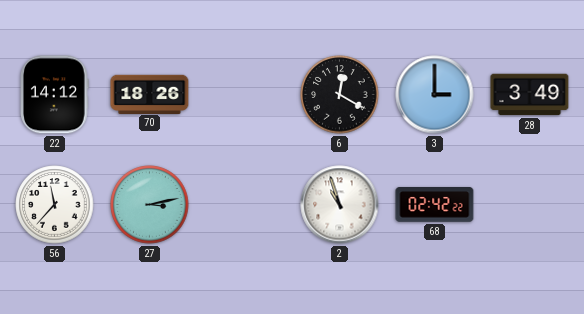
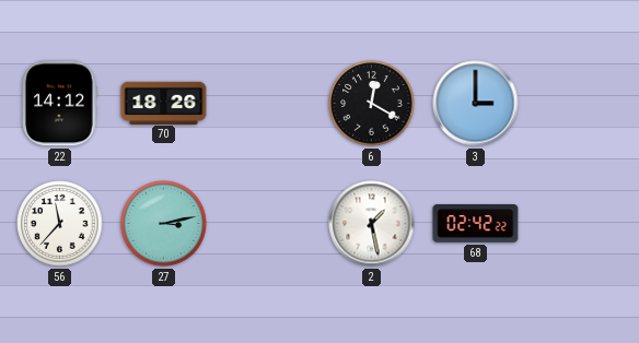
28: 3:49 -> none
2: 10:57 -> 1:28
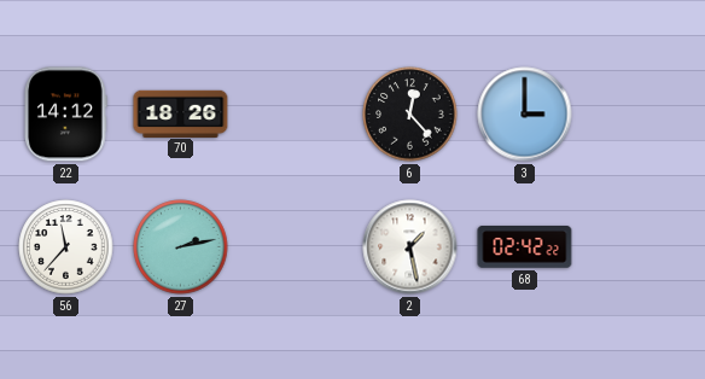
6: 12:20 -> 12:23
27: 3:13 -> 2:13
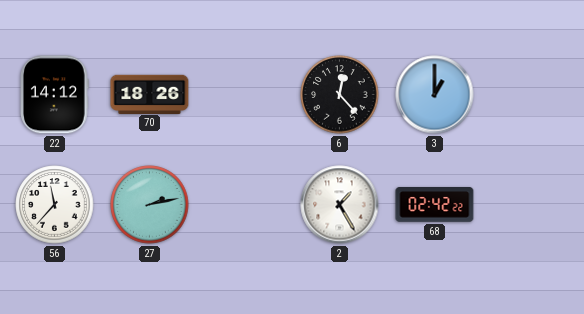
3: 3:00 -> 1:00
2: 1:28 -> 1:25
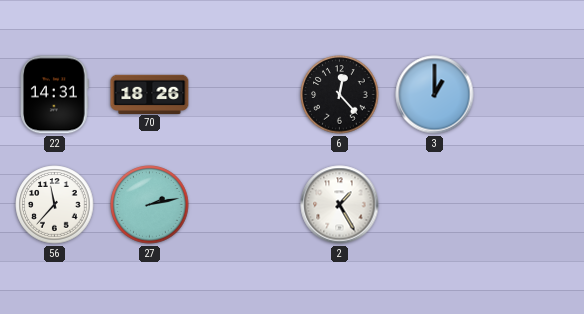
22: 14:12 -> 14:31
68: 02:42 -> none
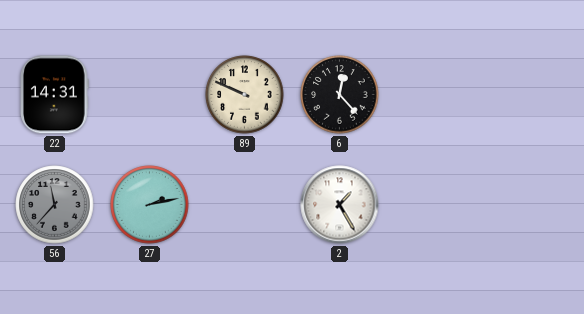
70: 18:26 -> none
89: none -> 9:49
3: 1:00 -> none
56 dial: white -> grey
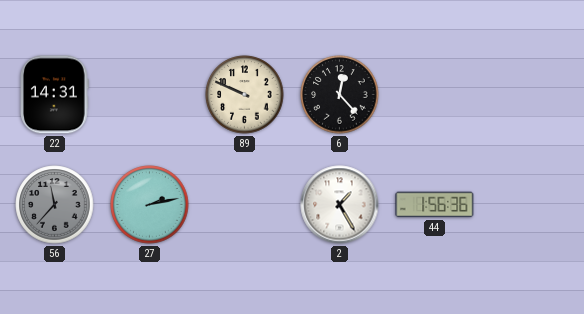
44: none -> 1:56
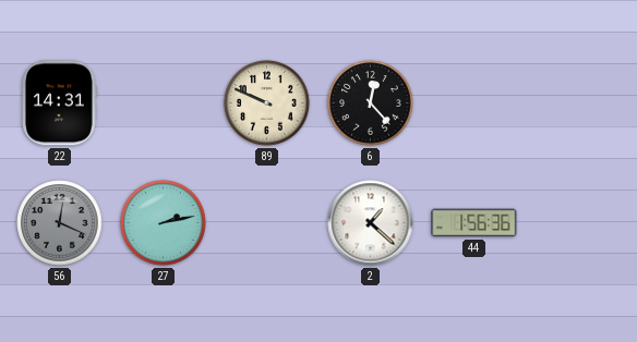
56: 11:37 -> 12:19
2: 1:25 -> 1:22
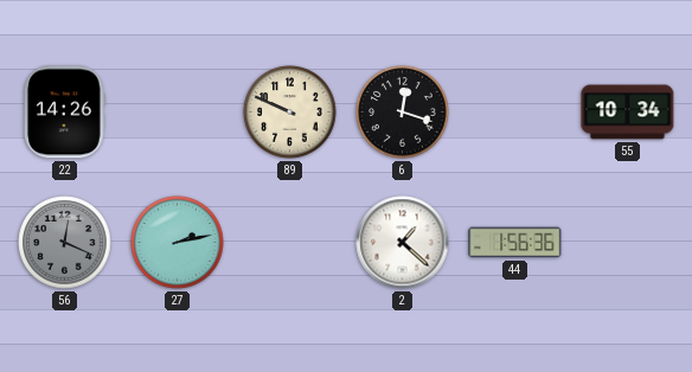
22: 14:31 -> 14:26
6: 12:23 -> 12:18
55: none -> 10:34
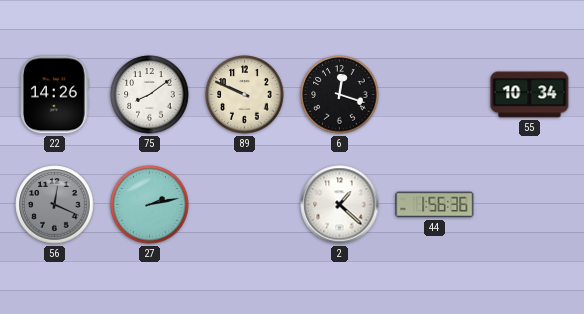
75: none -> 8:09
